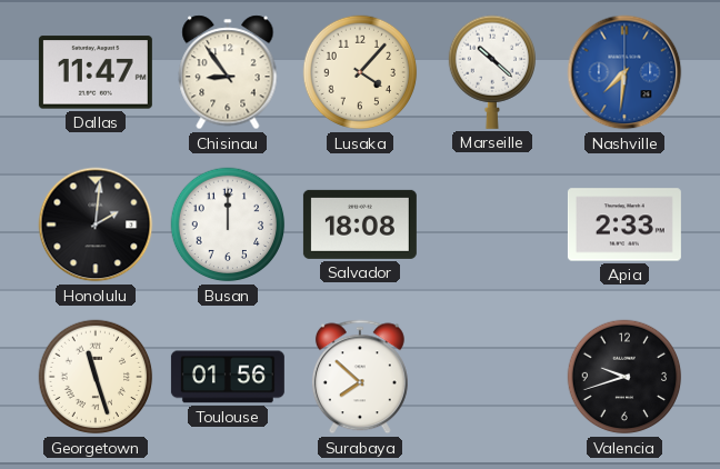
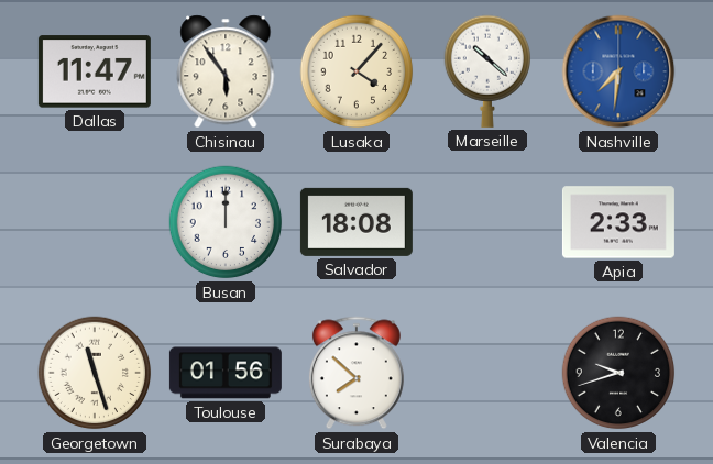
Chisinau: 8:54 -> 5:54
Honolulu: 2:01 -> none
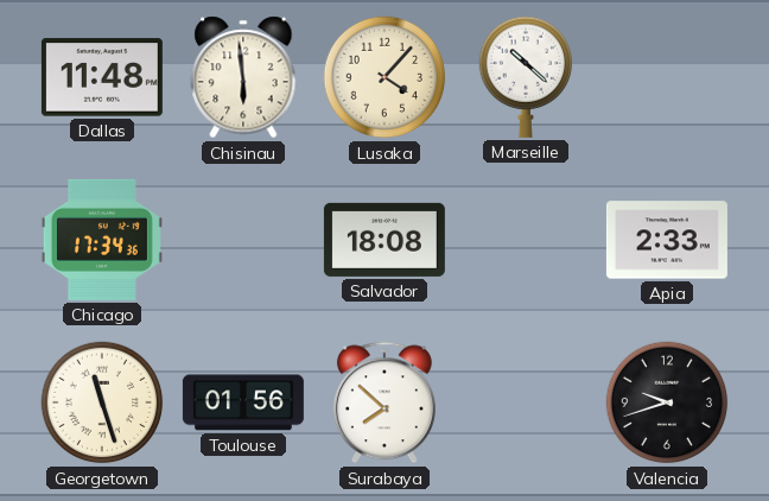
Dallas: 11:47 -> 11:48
Chisinau: 5:54 -> 5:59
Nashville: 7:31 -> none
Chicago: none -> 17:34
Busan: 12:00 -> none
